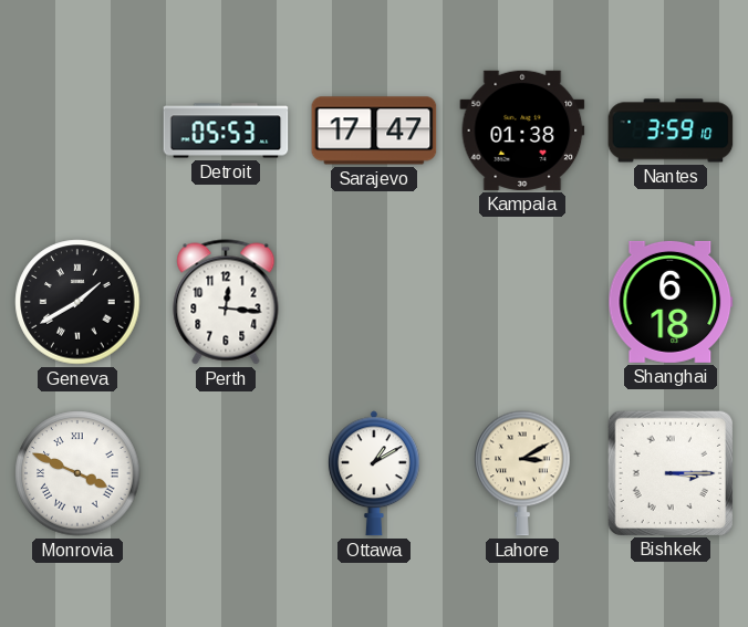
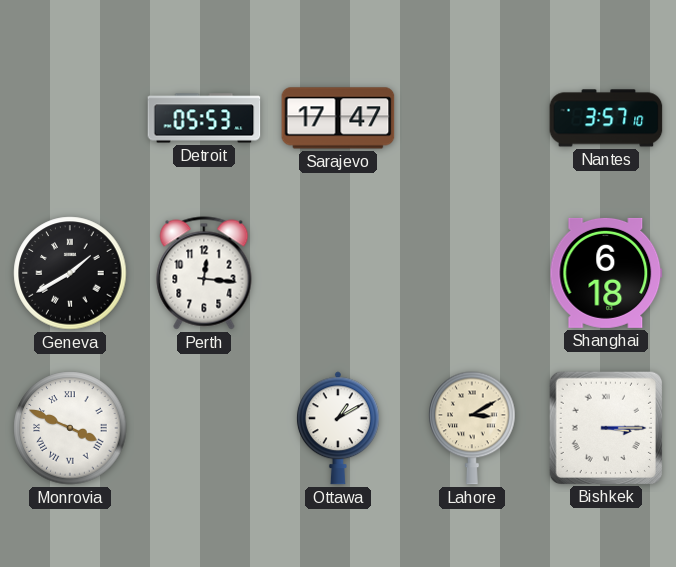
Kampala: 01:38 -> none
Nantes: 3:59 -> 3:57
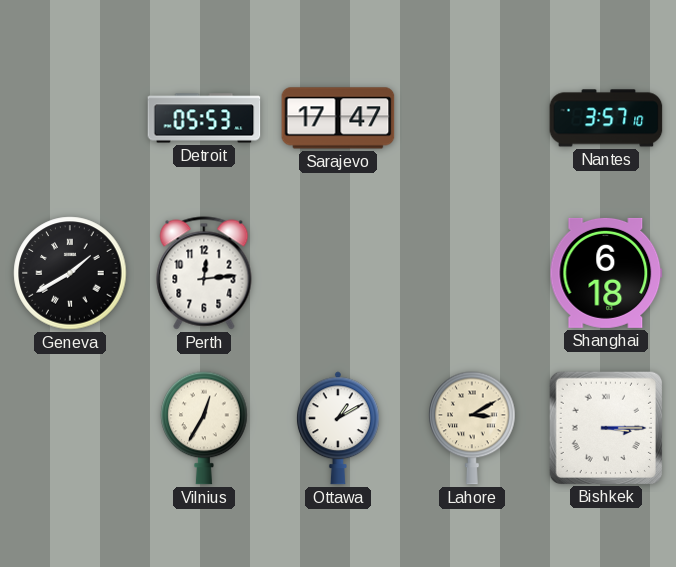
Perth: 12:16 -> 12:14
Monrovia: 3:49 -> none
Vilnius: none -> 12:35
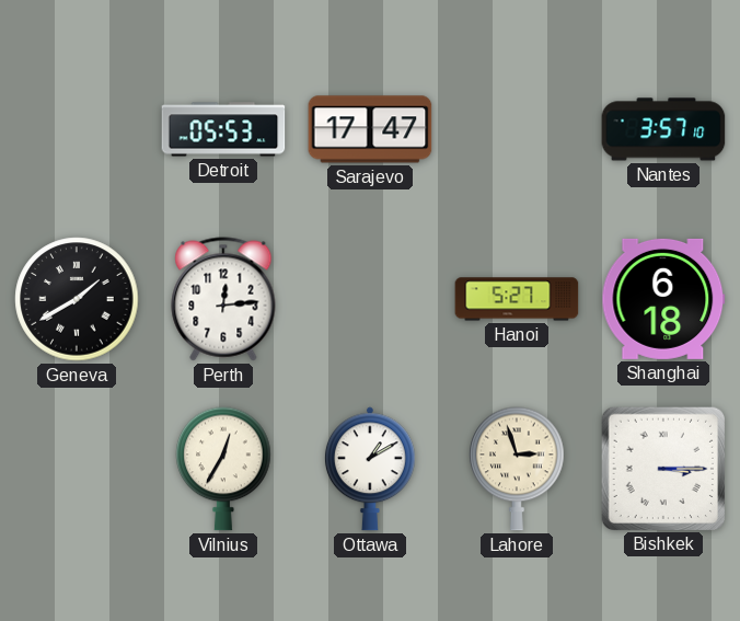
Hanoi: none -> 5:27
Lahore: 3:10 -> 2:57
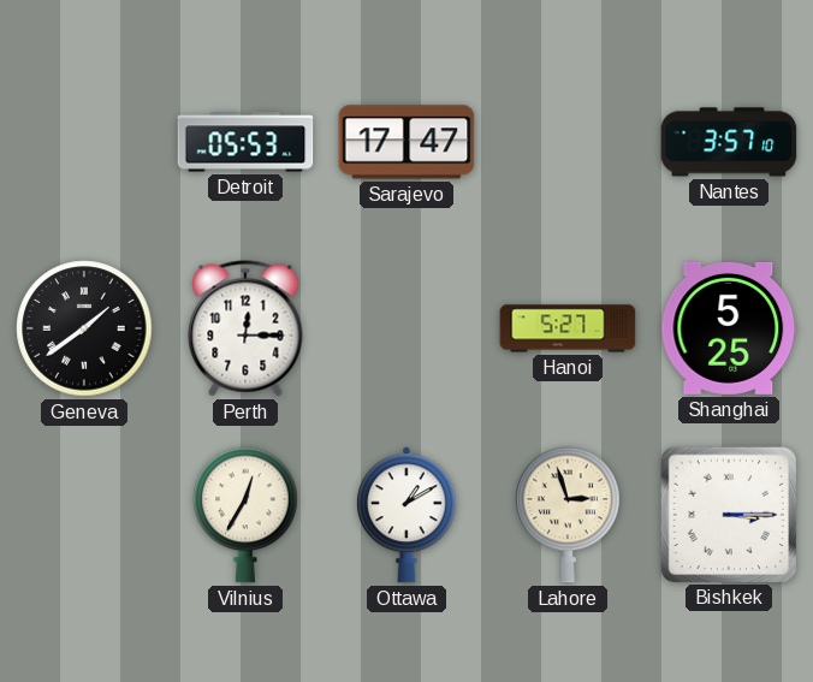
Geneva: 1:40 -> 1:39
Perth: 12:14 -> 12:15
Shanghai: 6:18 -> 5:25
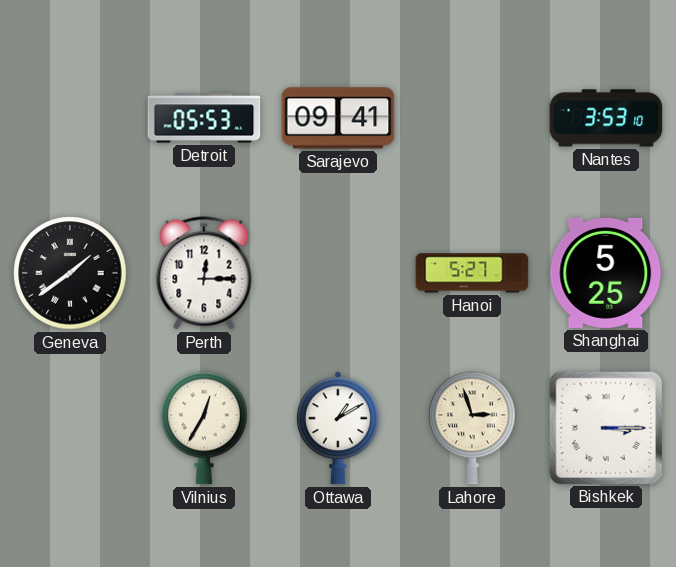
Sarajevo: 17:47 -> 09:41
Nantes: 3:57 -> 3:53
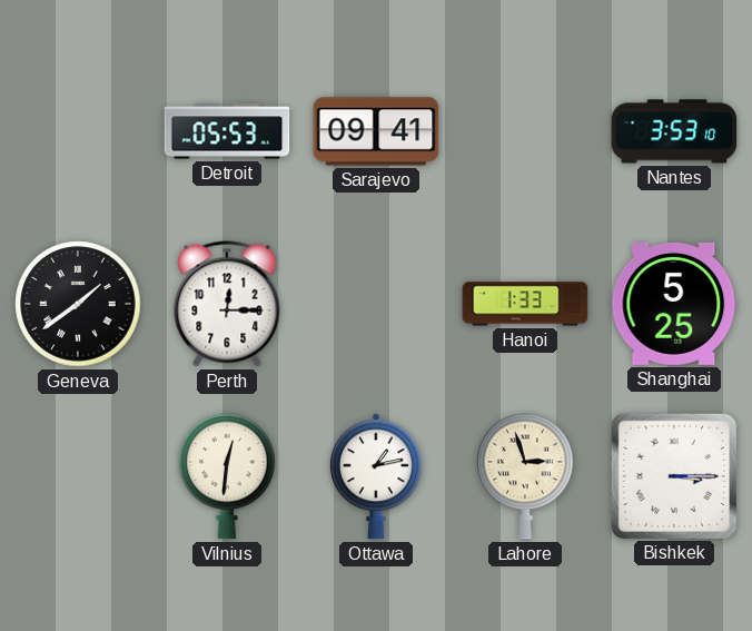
Hanoi: 5:27 -> 1:33
Vilnius: 12:35 -> 12:31
Ottawa: 1:10 -> 1:13
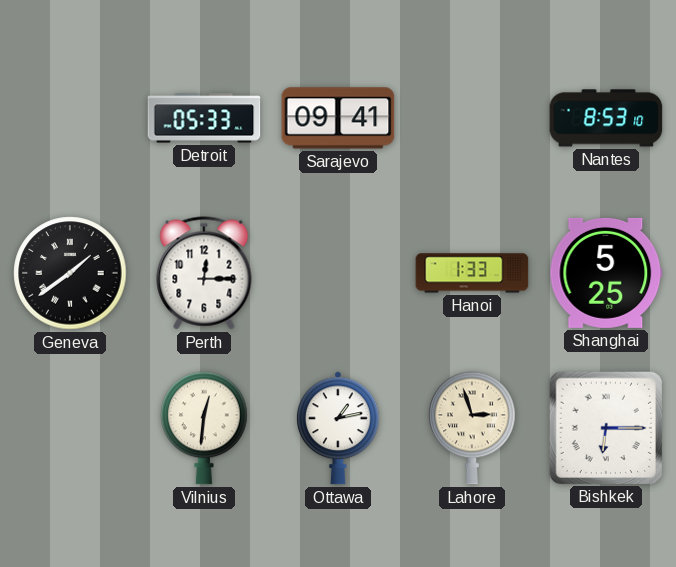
Detroit: 05:53 -> 05:33
Nantes: 3:53 -> 8:53
Bishkek: 3:15 -> 6:15
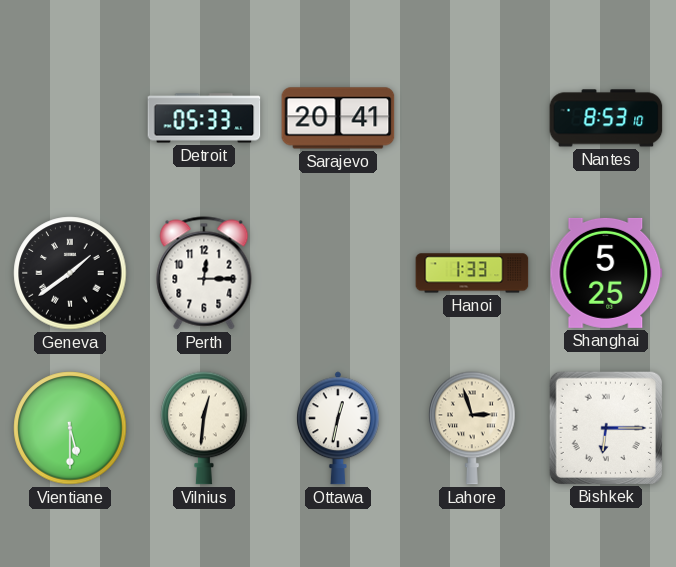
Sarajevo: 09:41 -> 20:41
Vientiane: none -> 5:30
Ottawa: 1:13 -> 12:32
